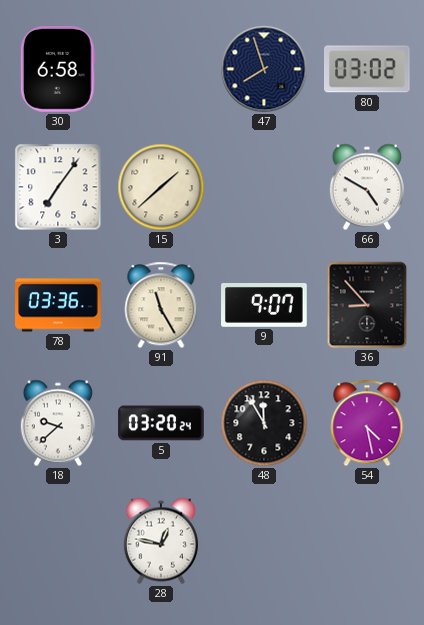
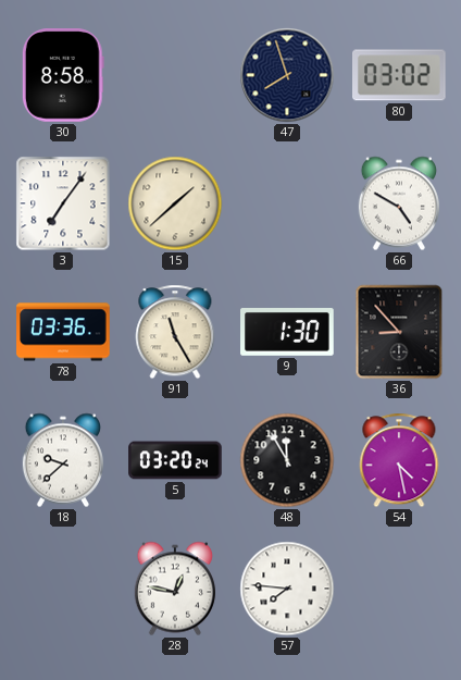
30: 6:58 -> 8:58
9: 9:07 -> 1:30
57: none -> 7:46
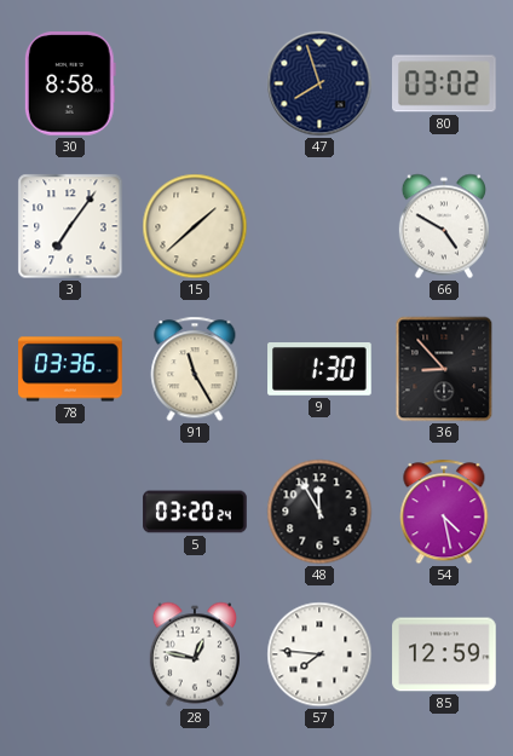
18: 9:38 -> none
85: none -> 12:59
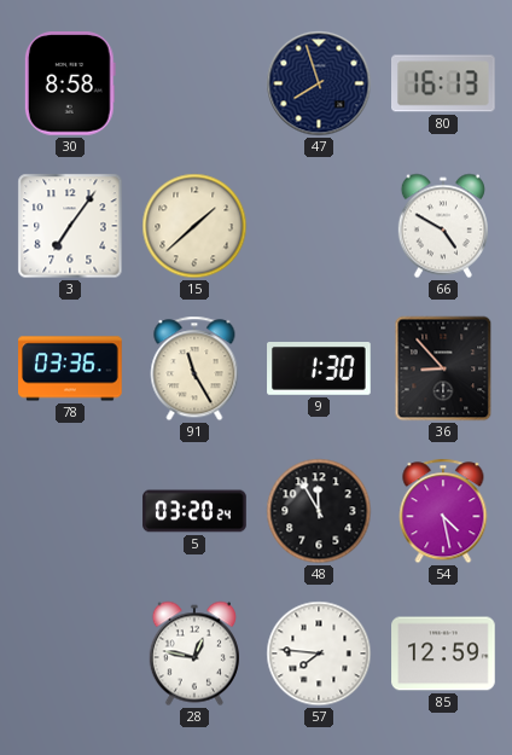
80: 03:02 -> 16:13
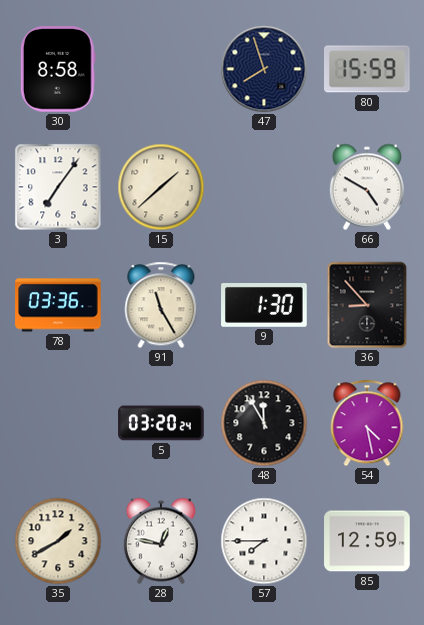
80: 16:13 -> 15:59
35: none -> 1:40
57: 7:46 -> 7:45
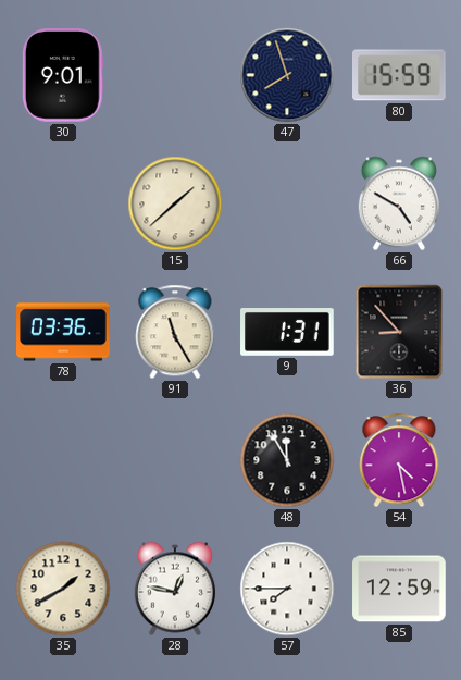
30: 8:58 -> 9:01
3: 7:06 -> none
9: 1:30 -> 1:31
5: 03:20 -> none
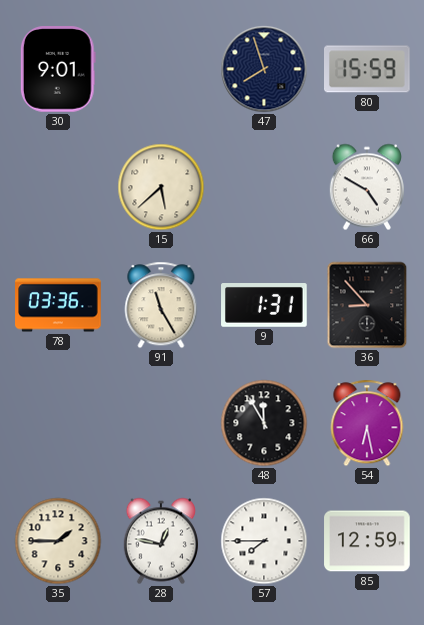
15: 1:38 -> 5:38
54: 4:28 -> 6:28
35: 1:40 -> 1:45
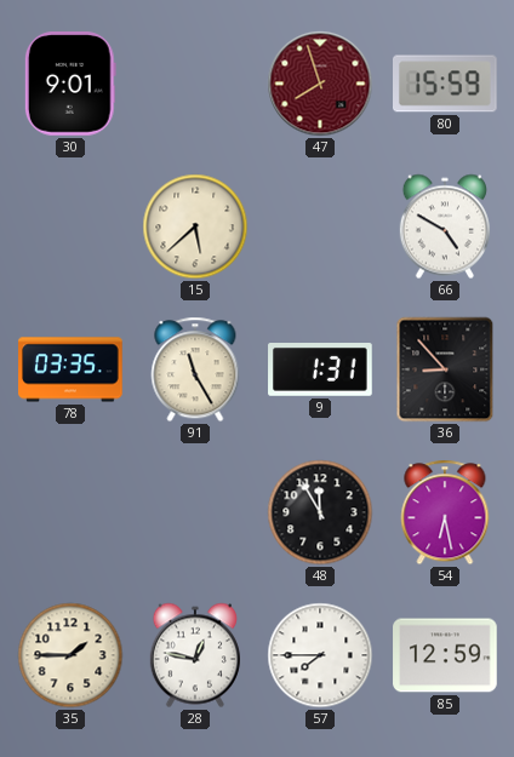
47 dial: navy -> burgundy
78: 03:36 -> 03:35
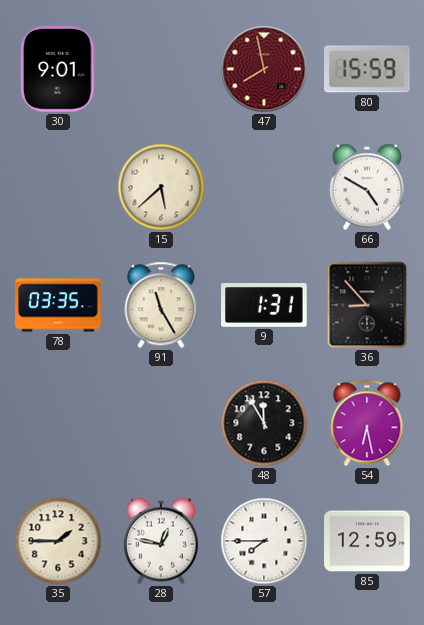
47: 7:57 -> 7:58
